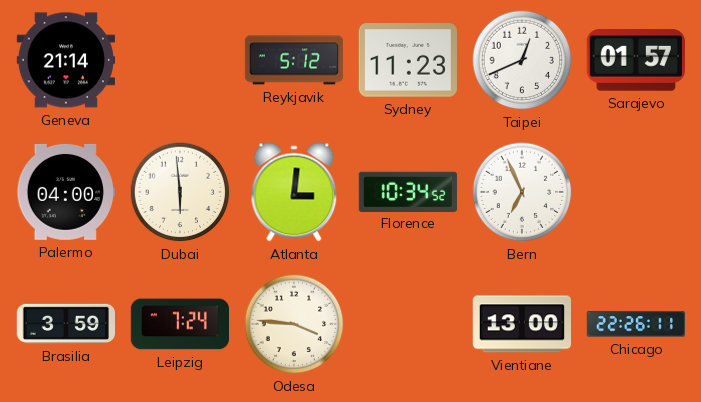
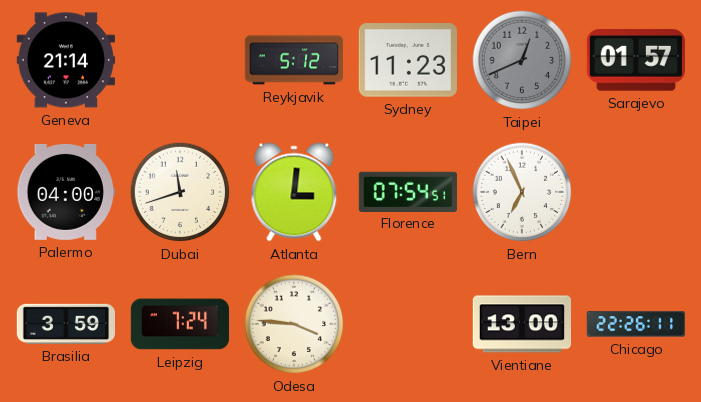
Taipei dial: white -> grey
Dubai: 5:59 -> 11:42
Florence: 10:34 -> 07:54
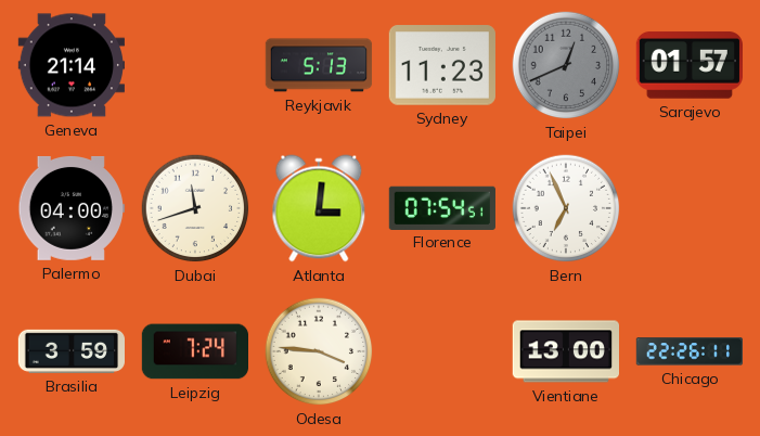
Reykjavik: 5:12 -> 5:13
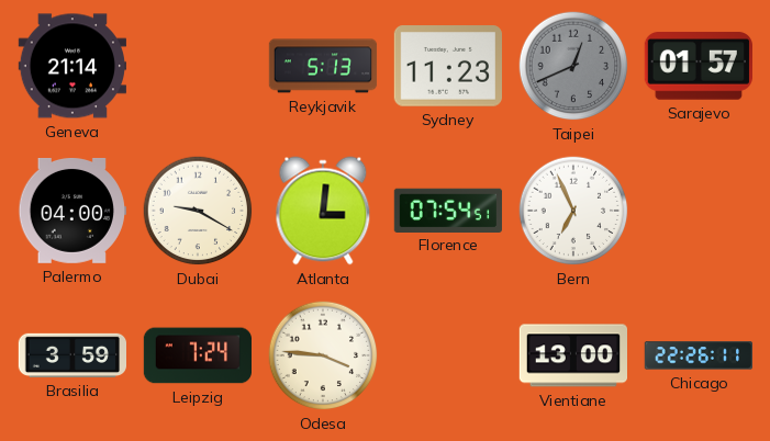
Dubai: 11:42 -> 9:20
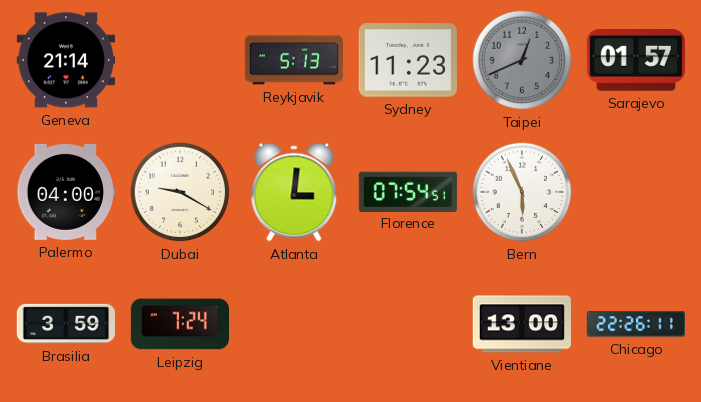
Bern: 6:56 -> 5:56
Odesa: 3:46 -> none
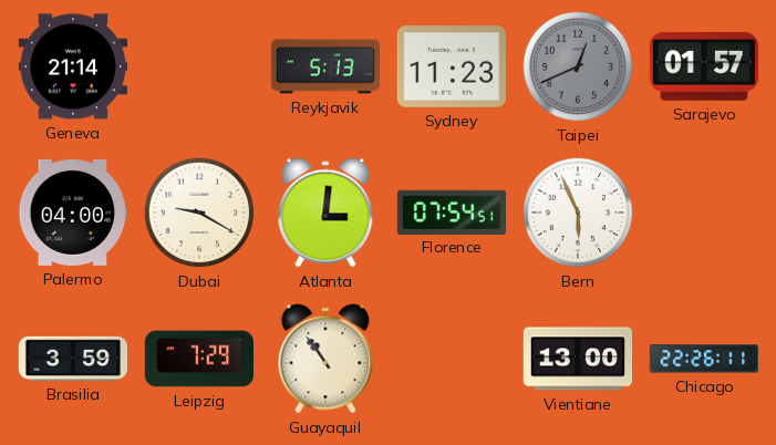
Leipzig: 7:24 -> 7:29
Guayaquil: none -> 10:54
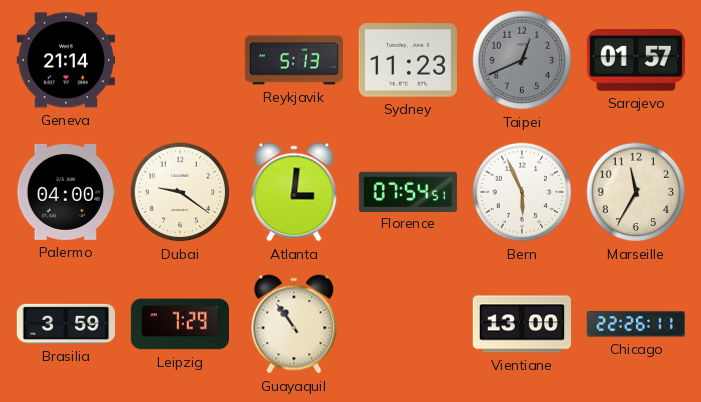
Dubai: 9:20 -> 9:21
Marseille: none -> 11:35
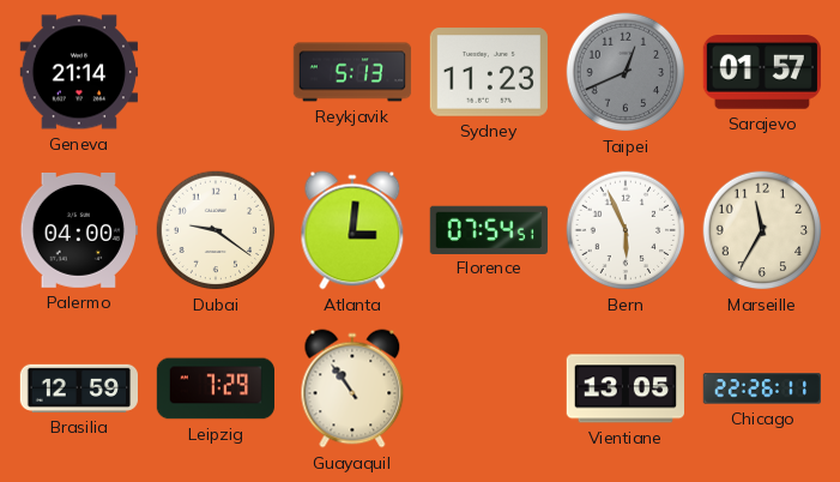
Brasilia: 3:59 -> 12:59
Vientiane: 13:00 -> 13:05
